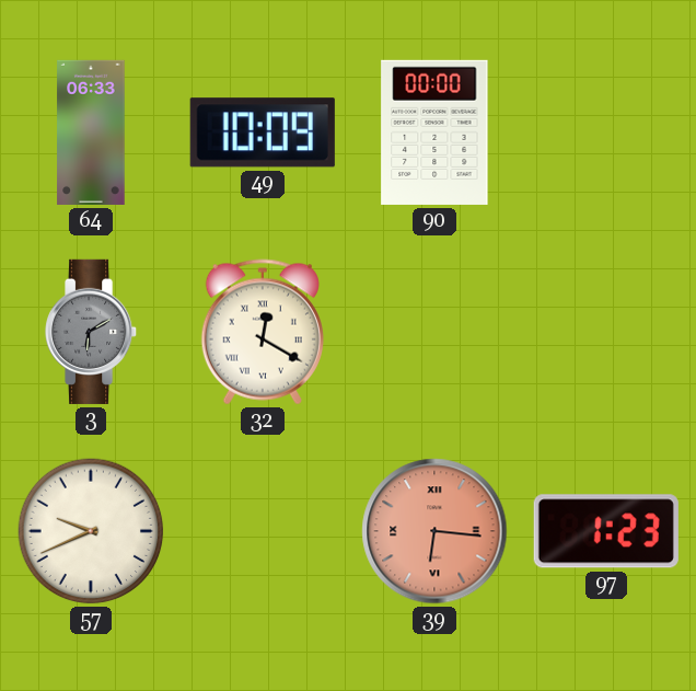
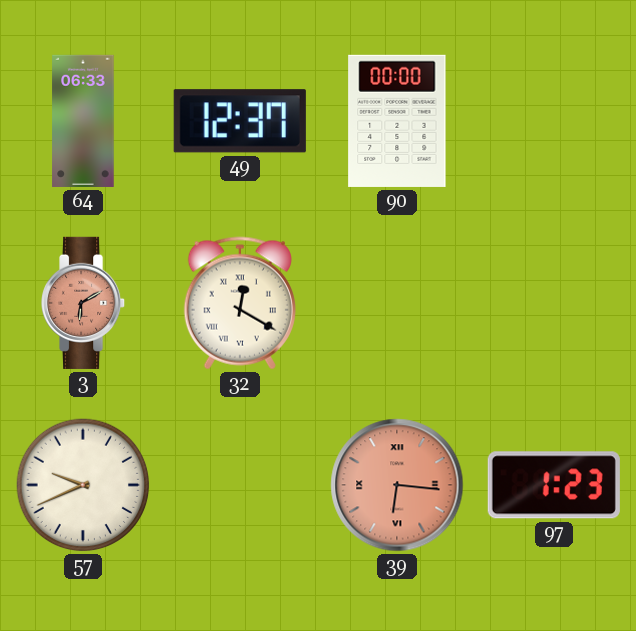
49: 10:09 -> 12:37
3 dial: grey -> salmon
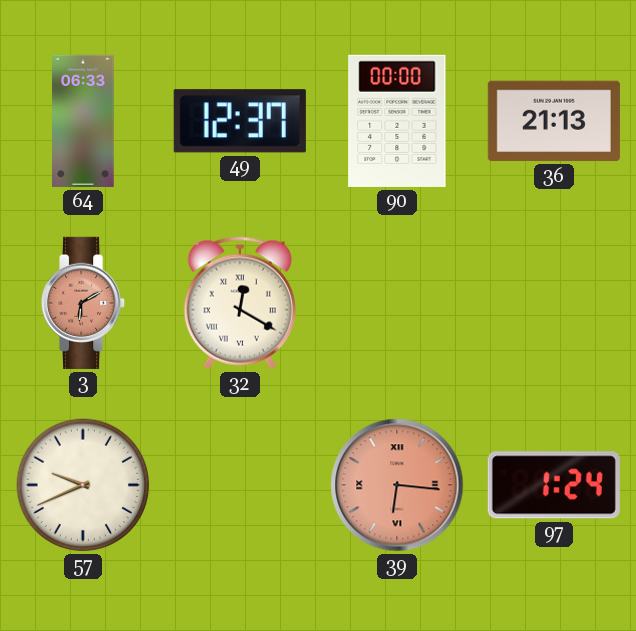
36: none -> 21:13
97: 1:23 -> 1:24
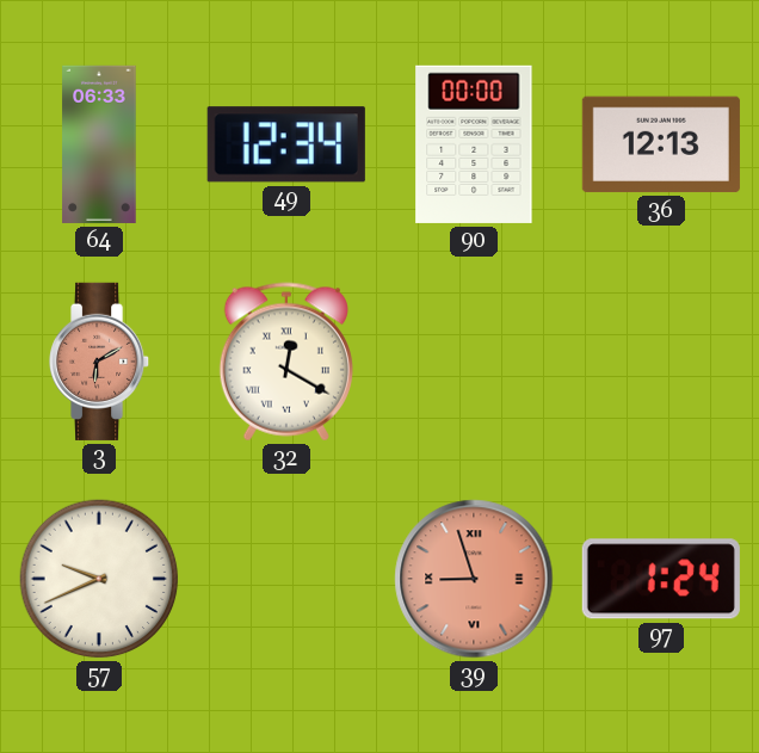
49: 12:37 -> 12:34
36: 21:13 -> 12:13
39: 6:16 -> 8:57
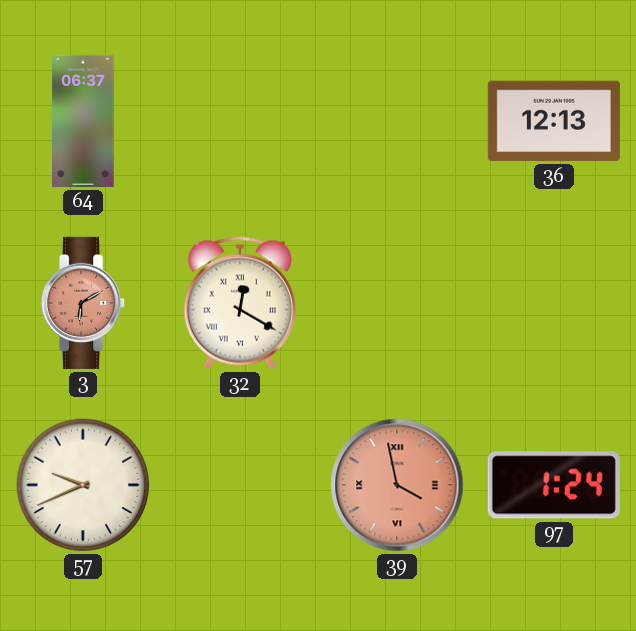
64: 06:33 -> 06:37
49: 12:34 -> none
90: 00:00 -> none
39: 8:57 -> 3:58
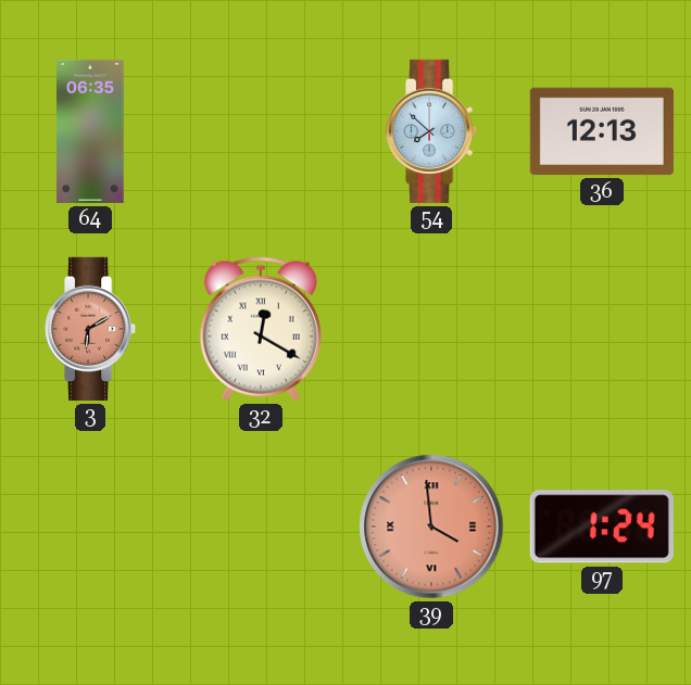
64: 06:37 -> 06:35
54: none -> 7:52
57: 9:41 -> none
39: 3:58 -> 3:59
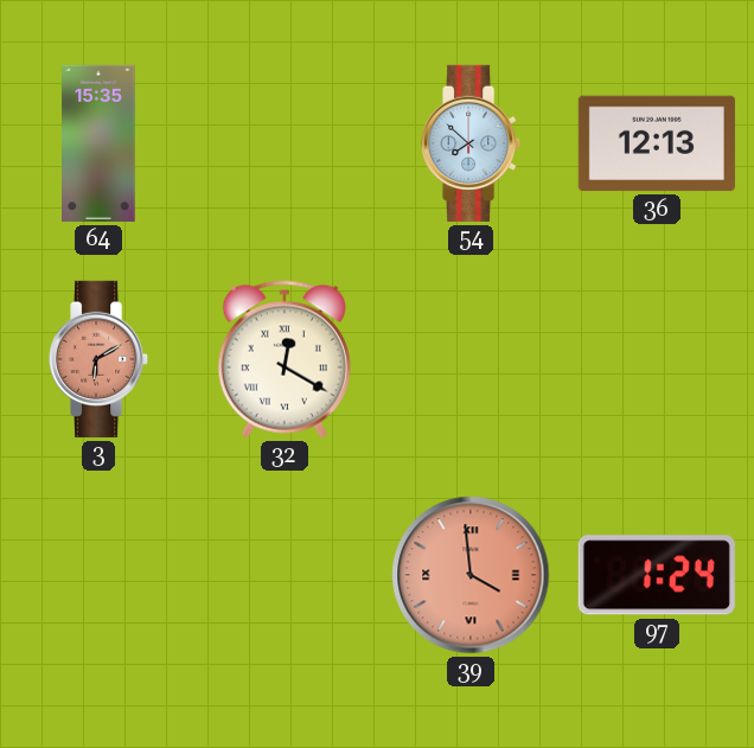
64: 06:35 -> 15:35
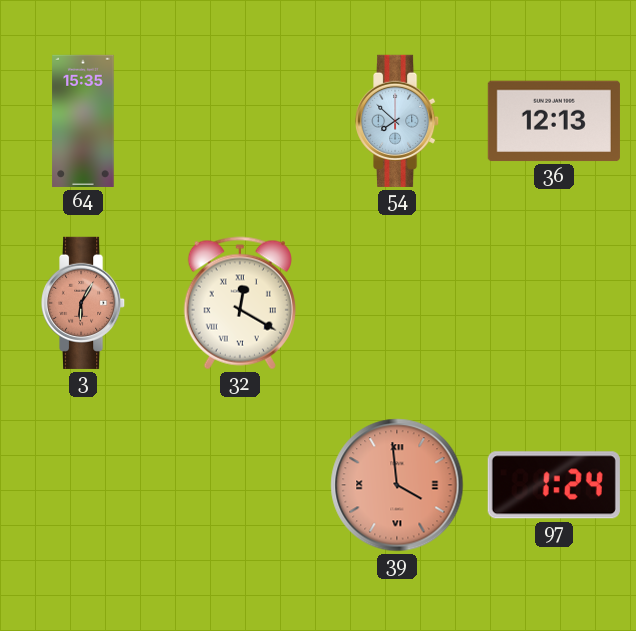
3: 6:10 -> 6:05
